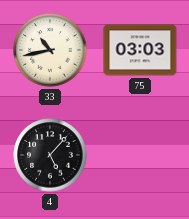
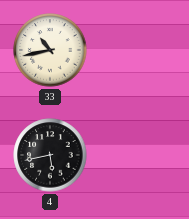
75: 03:03 -> none
4: 5:07 -> 5:43
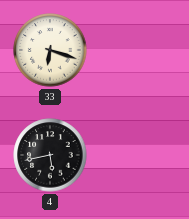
33: 10:43 -> 6:18
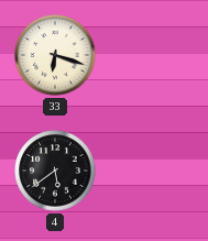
4: 5:43 -> 5:39
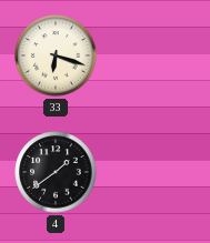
4: 5:39 -> 1:39
